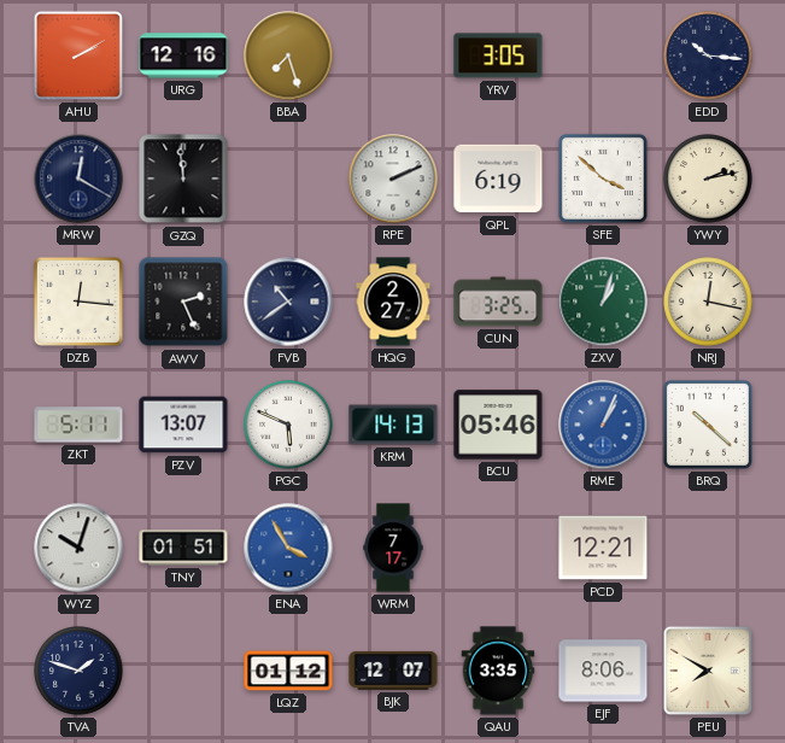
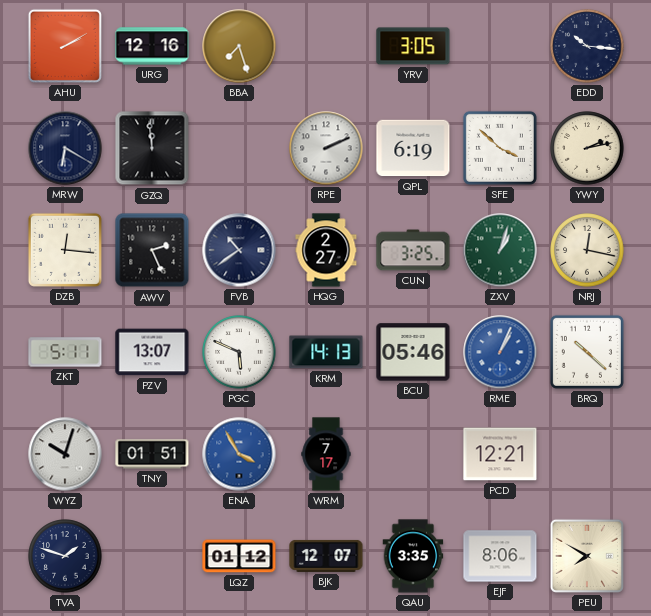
MRW: 12:20 -> 6:20
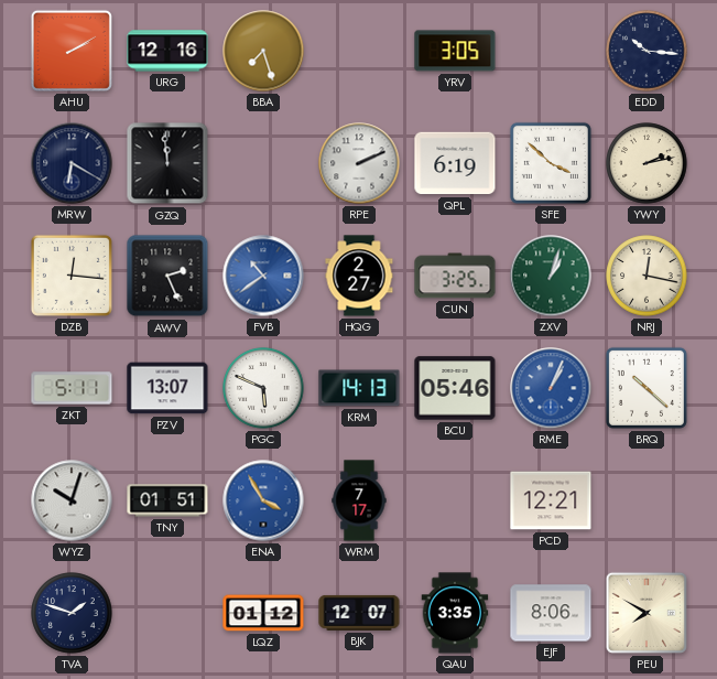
FVB dial: navy -> blue
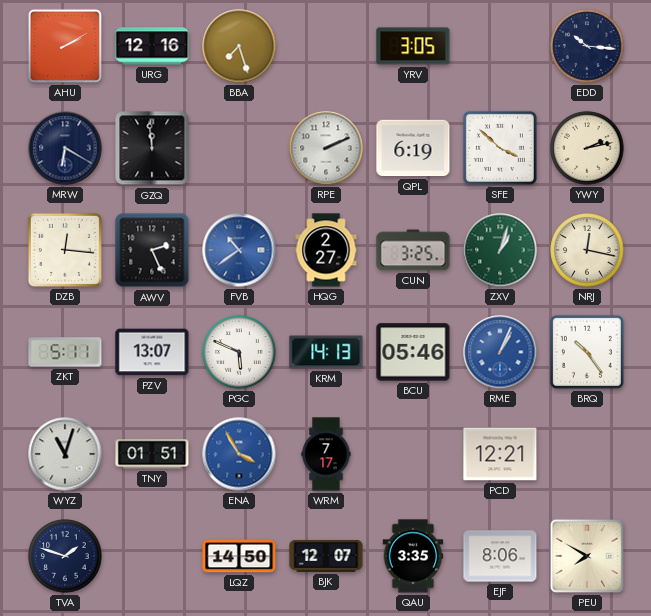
BRQ: 10:22 -> 10:24
WYZ: 10:03 -> 11:03
LQZ: 01:12 -> 14:50
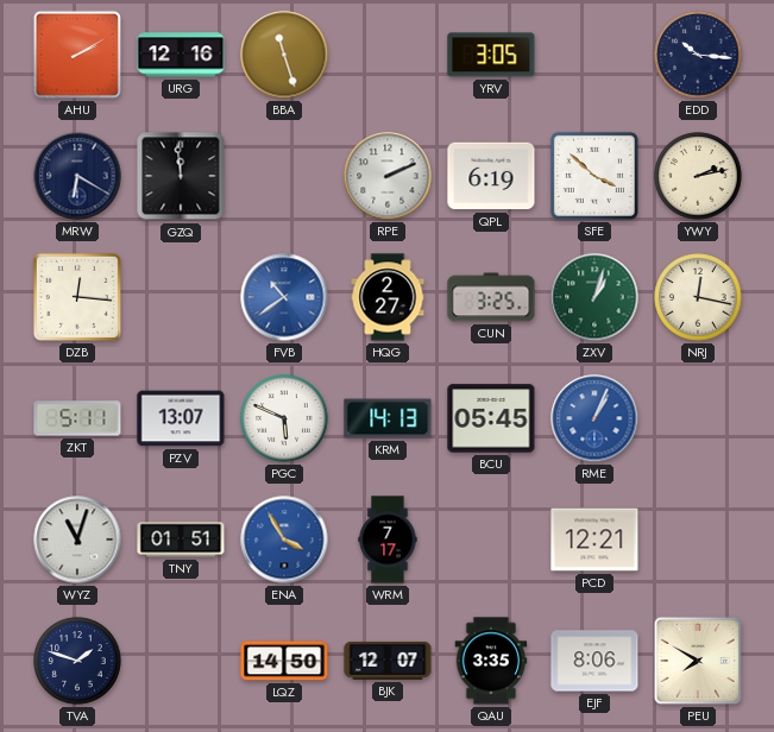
BBA: 7:27 -> 11:27
AWV: 2:26 -> none
BCU: 05:46 -> 05:45
BRQ: 10:24 -> none
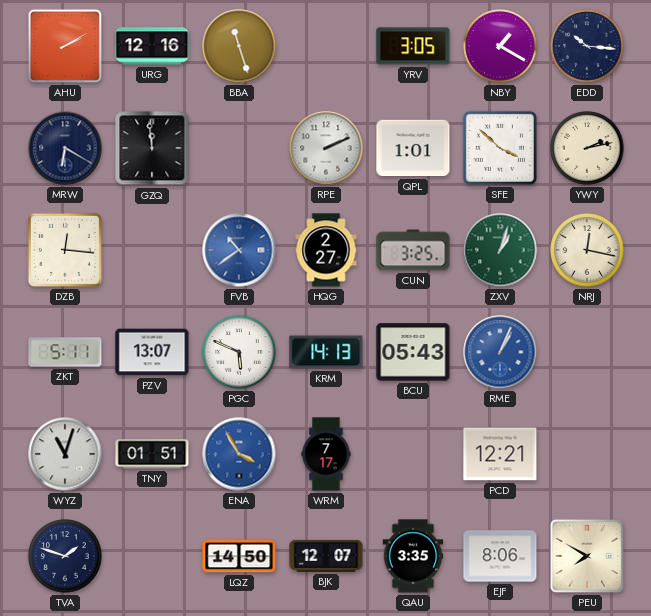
NBY: none -> 1:20
QPL: 6:19 -> 1:01
BCU: 05:45 -> 05:43
